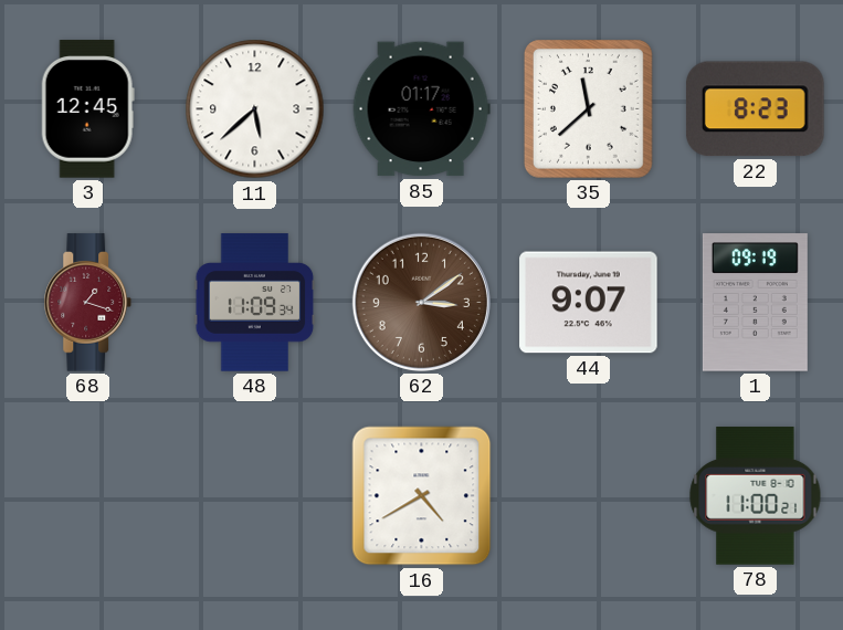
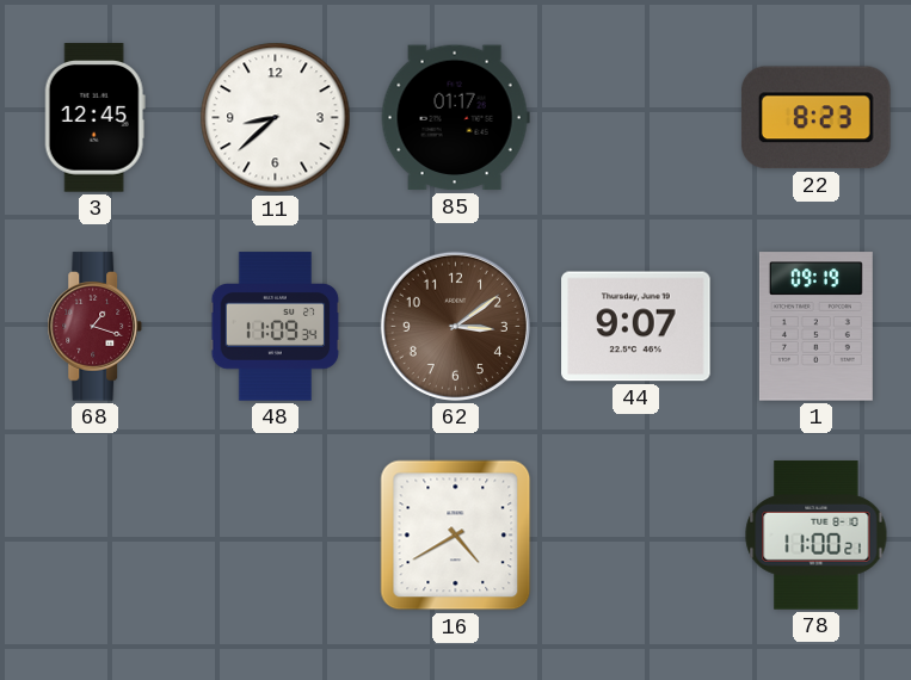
11: 5:38 -> 8:38
35: 11:38 -> none
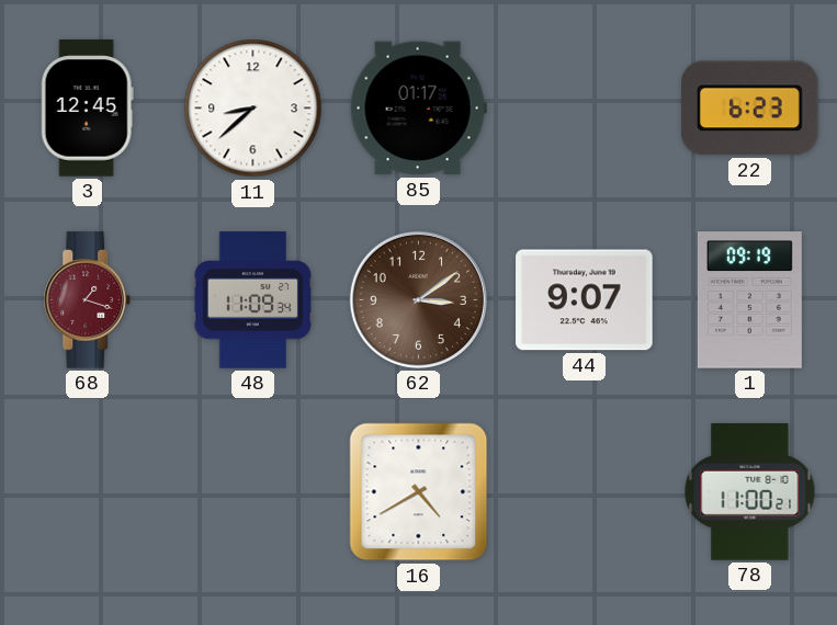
22: 8:23 -> 6:23
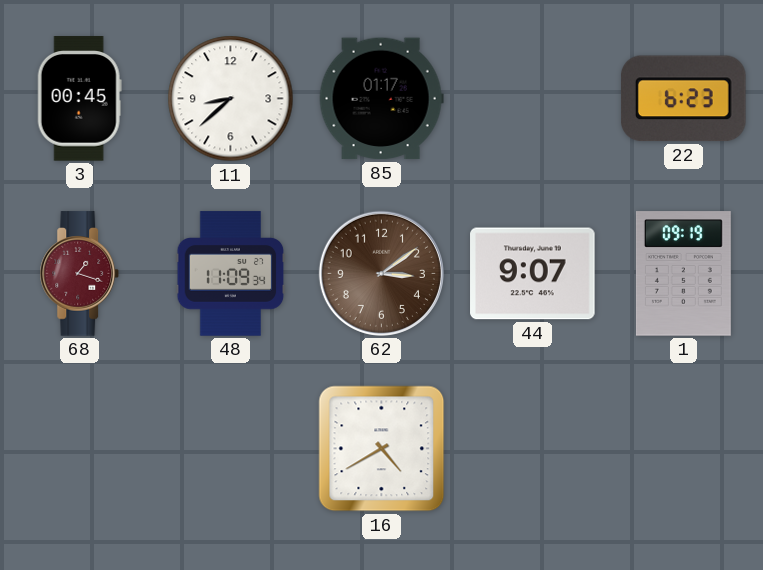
3: 12:45 -> 00:45
78: 11:00 -> none
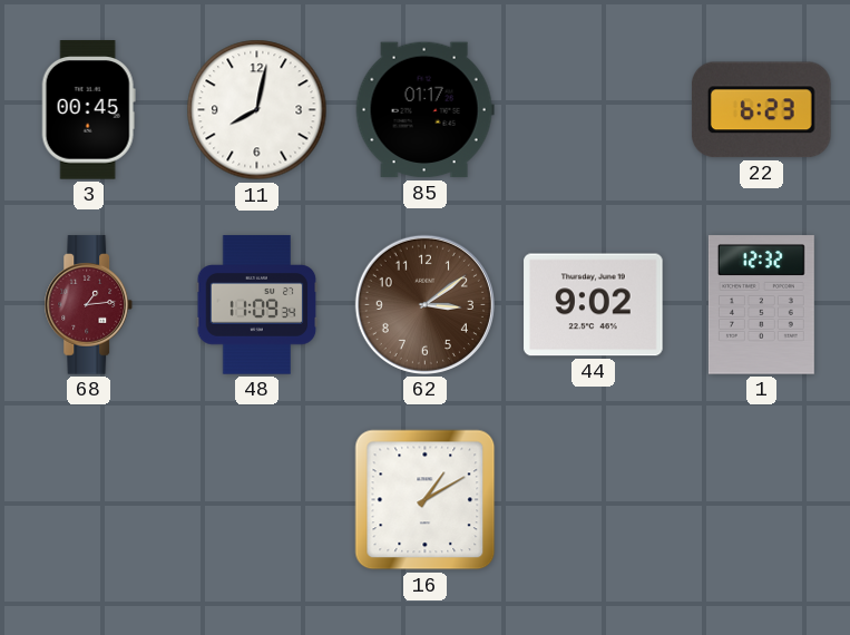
11: 8:38 -> 8:02
68: 1:18 -> 1:14
44: 9:07 -> 9:02
1: 09:19 -> 12:32
16: 4:40 -> 1:10
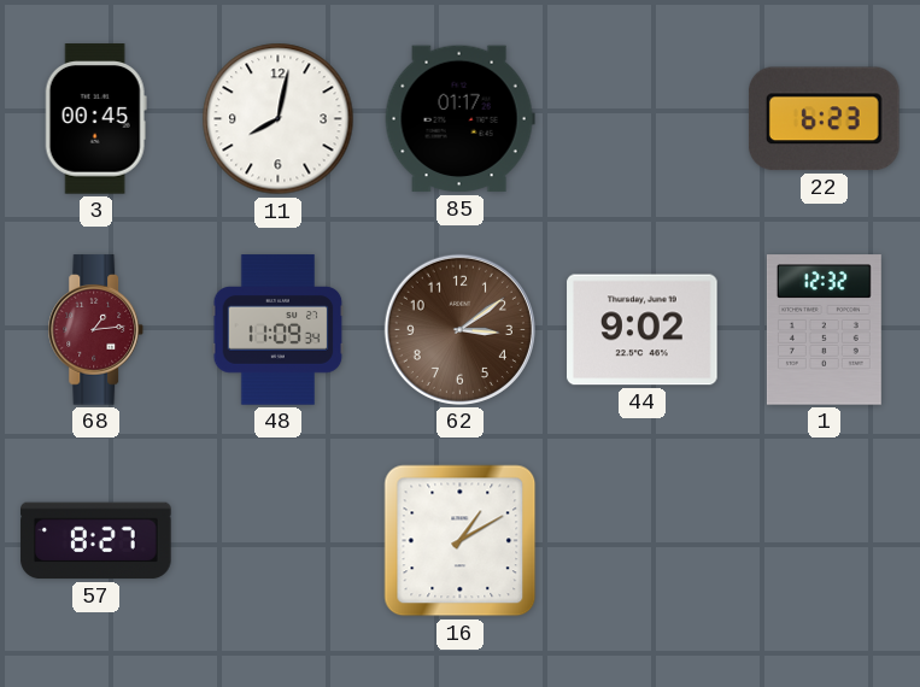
57: none -> 8:27
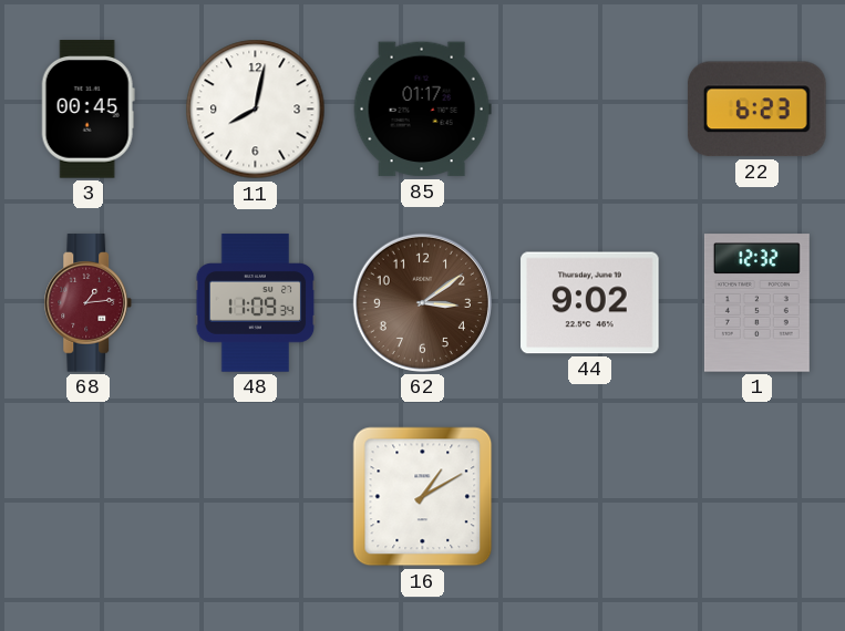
57: 8:27 -> none
